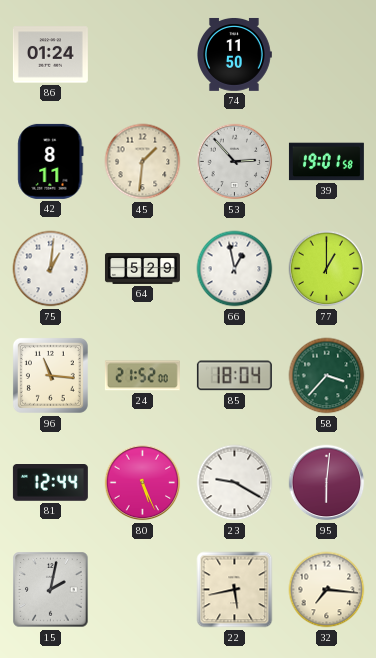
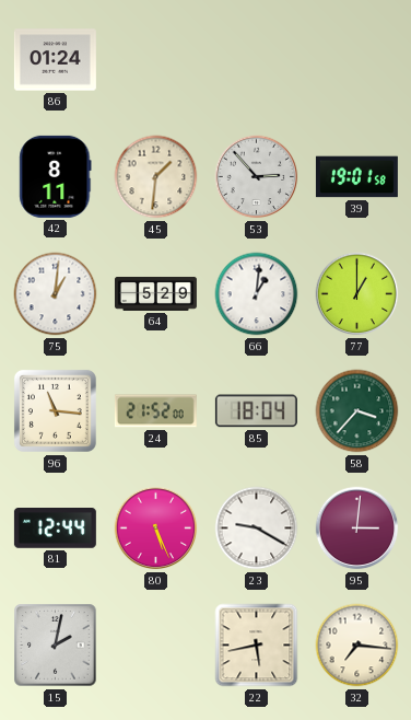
74: 11:50 -> none
66: 12:58 -> 1:01
95: 6:01 -> 3:01
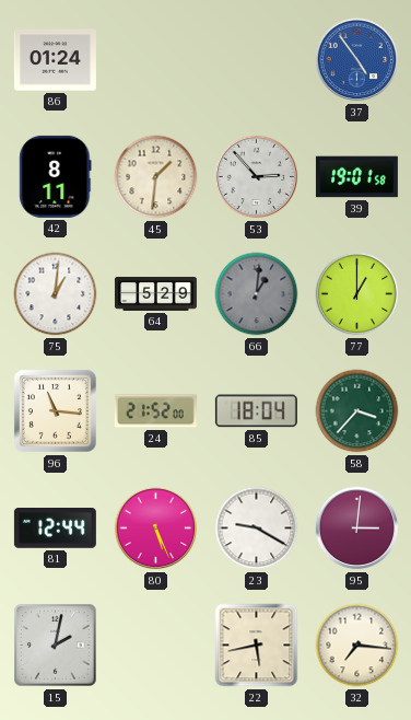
37: none -> 4:54
66 dial: white -> grey
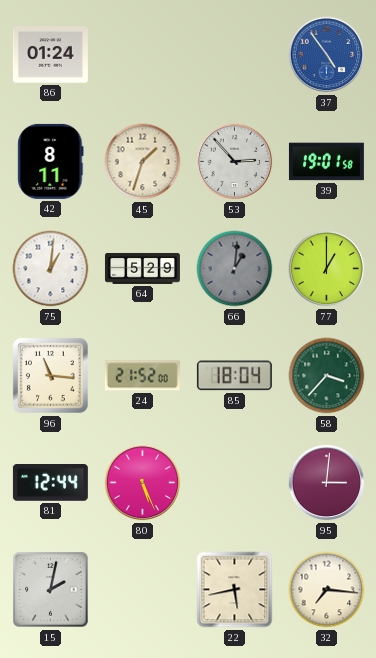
45: 1:31 -> 1:33
23: 9:20 -> none
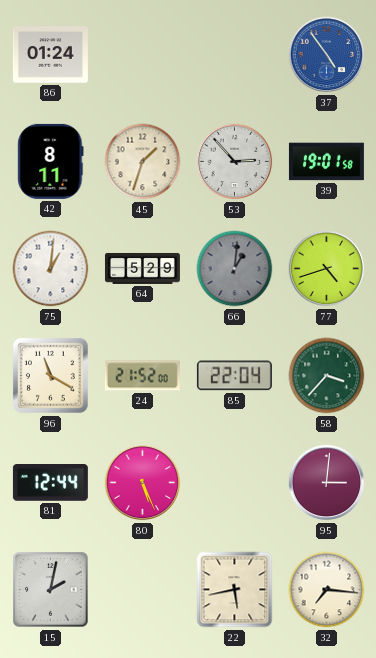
77: 1:00 -> 4:42
96: 11:16 -> 11:20
85: 18:04 -> 22:04
